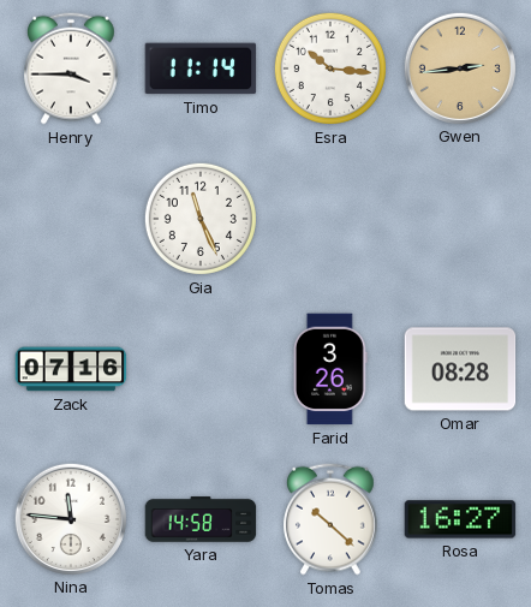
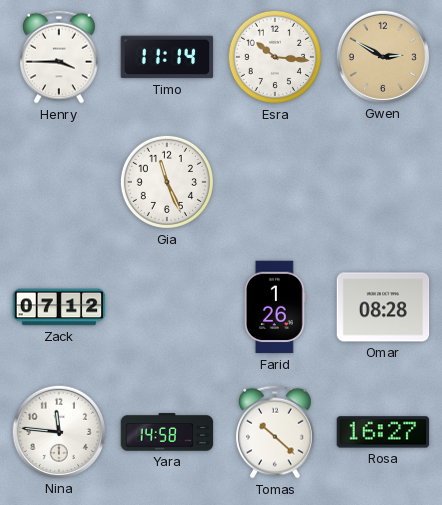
Gwen: 2:44 -> 2:50
Zack: 07:16 -> 07:12
Farid: 3:26 -> 1:26
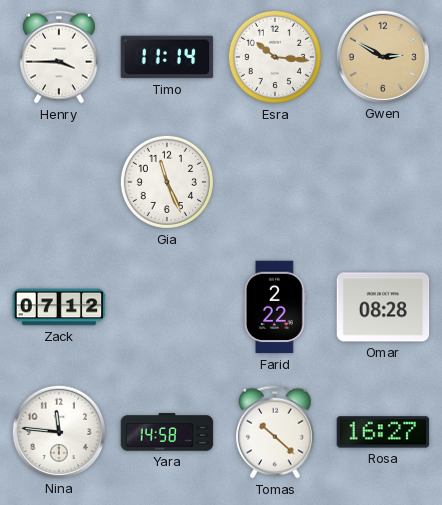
Farid: 1:26 -> 2:22
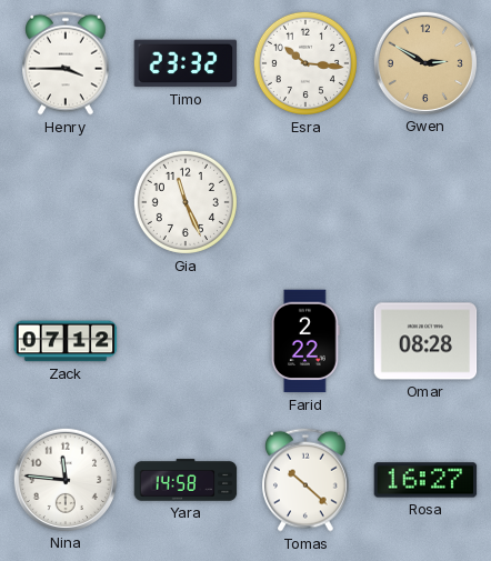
Timo: 11:14 -> 23:32
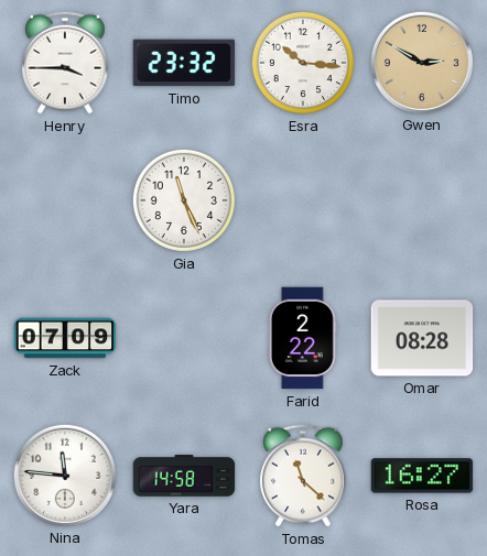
Zack: 07:12 -> 07:09
Tomas: 10:22 -> 11:22
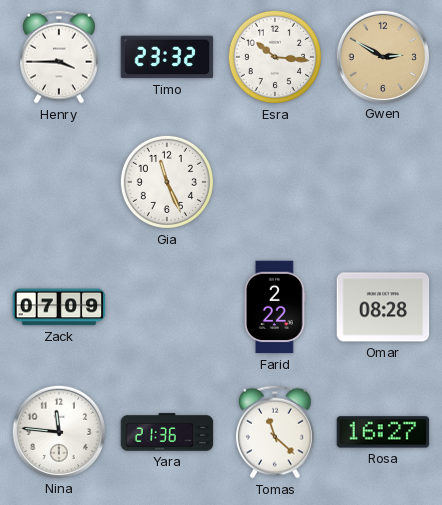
Yara: 14:58 -> 21:36
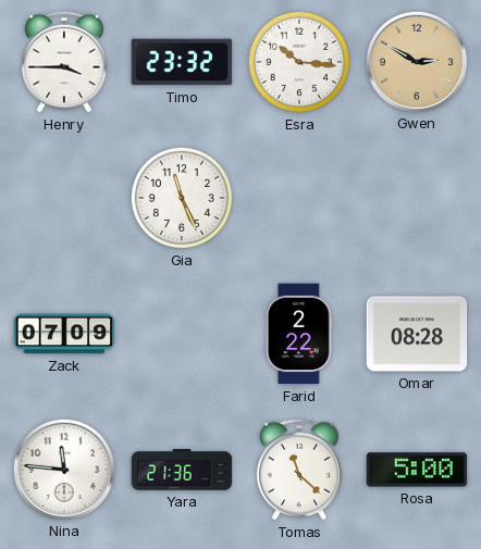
Rosa: 16:27 -> 5:00
